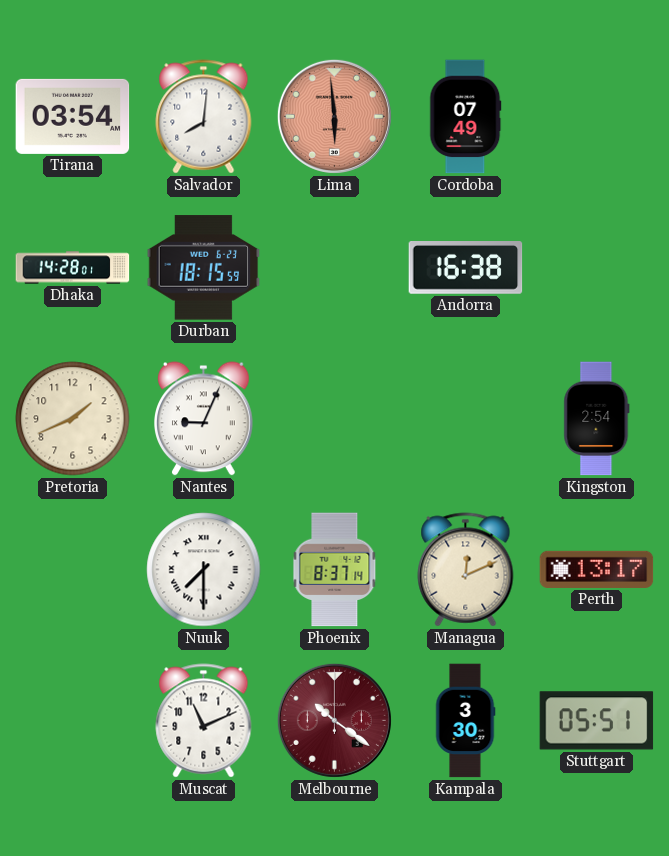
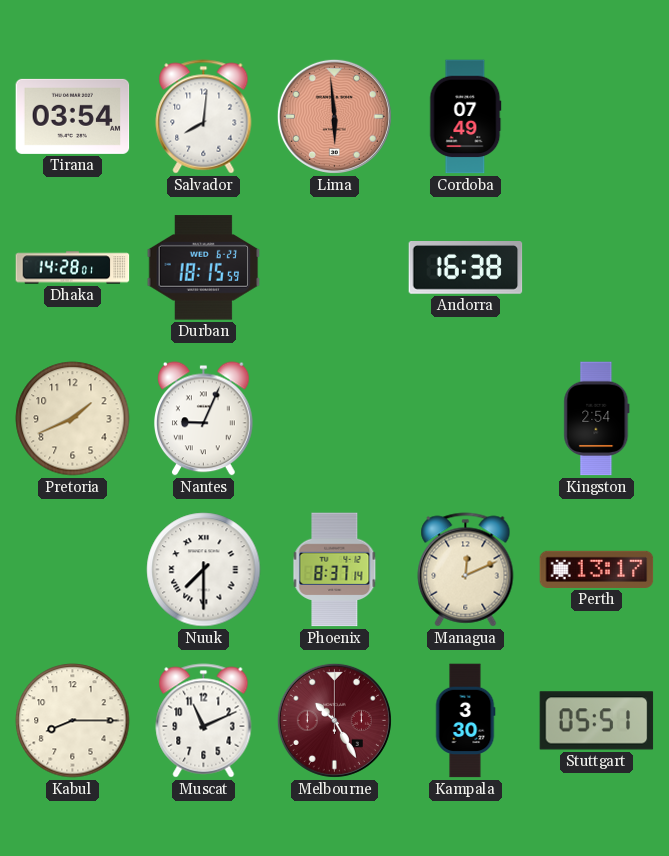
Kabul: none -> 8:15
Melbourne: 10:21 -> 10:25
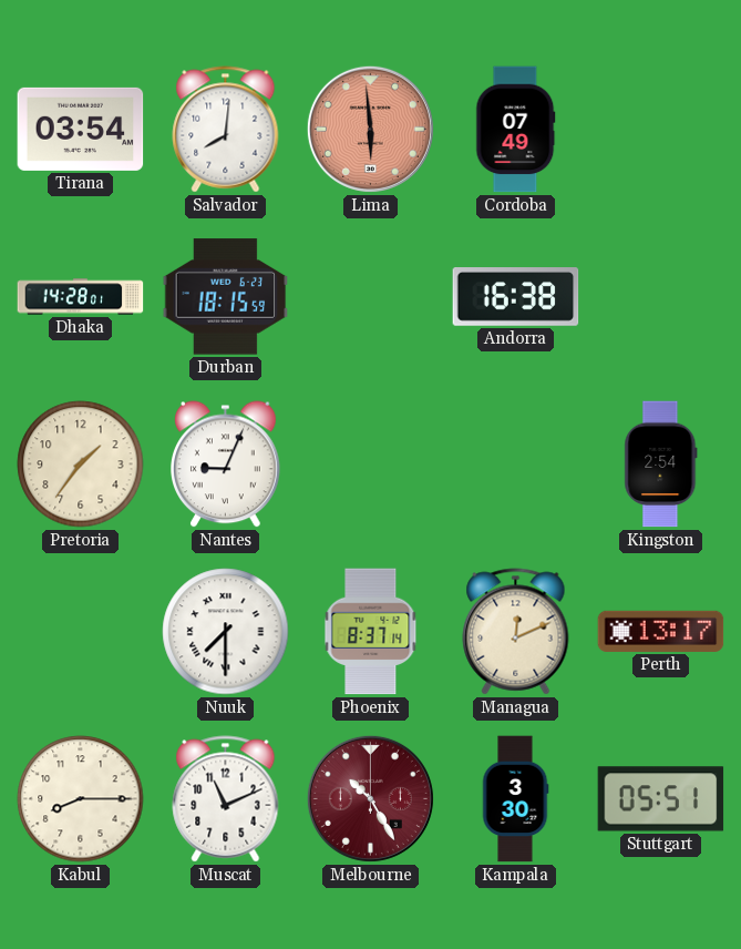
Pretoria: 1:41 -> 1:36
